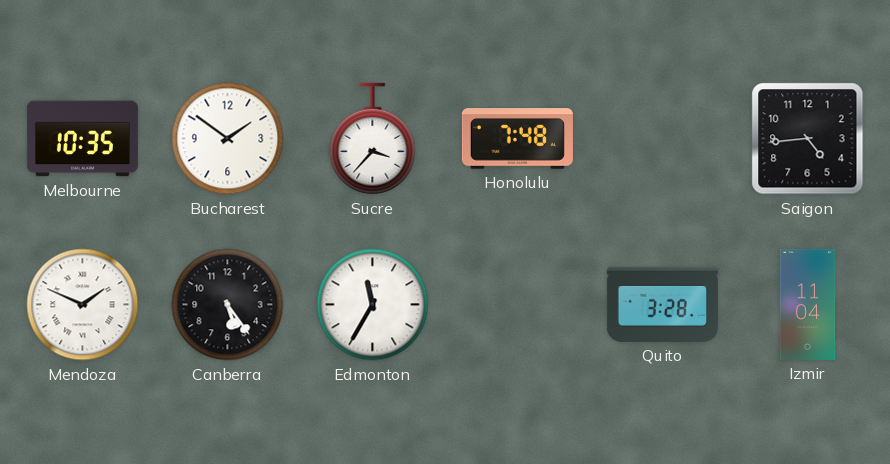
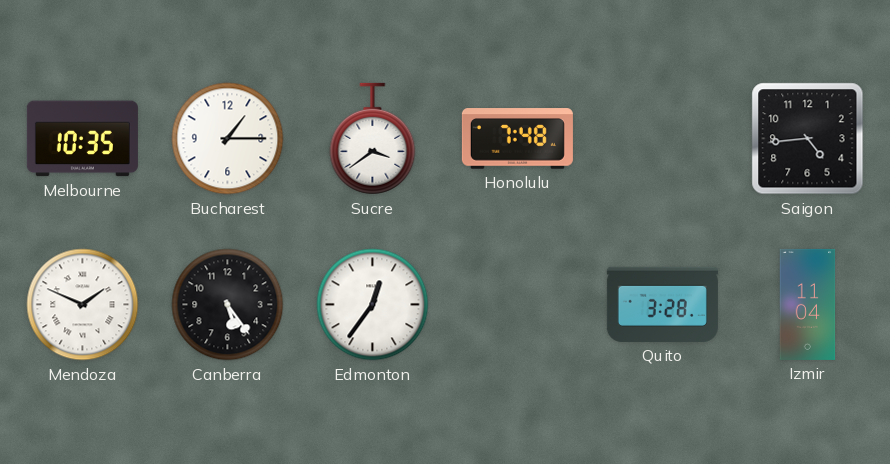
Bucharest: 1:51 -> 1:15
Sucre: 3:37 -> 3:39
Edmonton: 11:35 -> 12:36
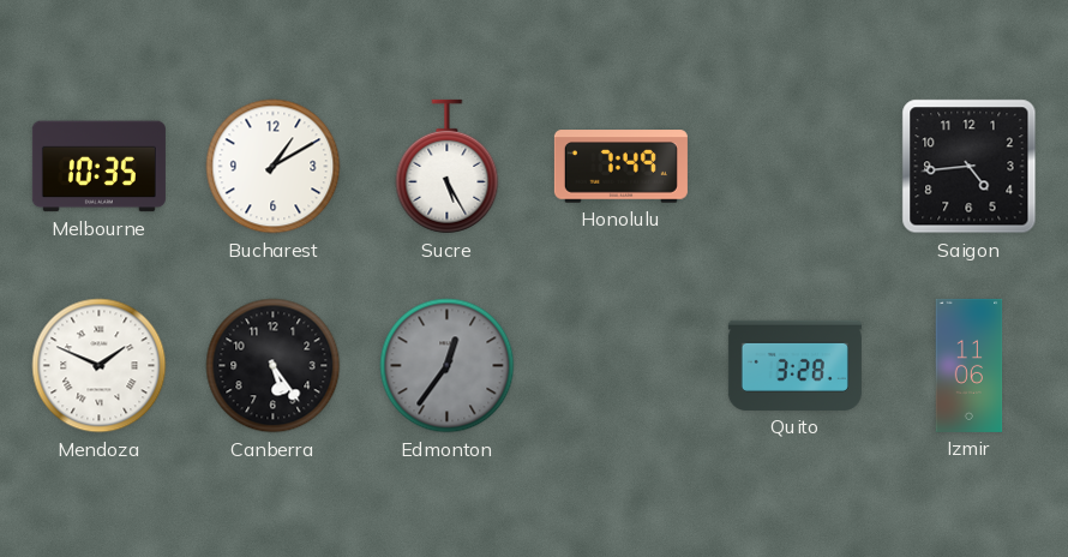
Bucharest: 1:15 -> 1:10
Sucre: 3:39 -> 5:25
Honolulu: 7:48 -> 7:49
Edmonton dial: white -> grey
Izmir: 11:04 -> 11:06
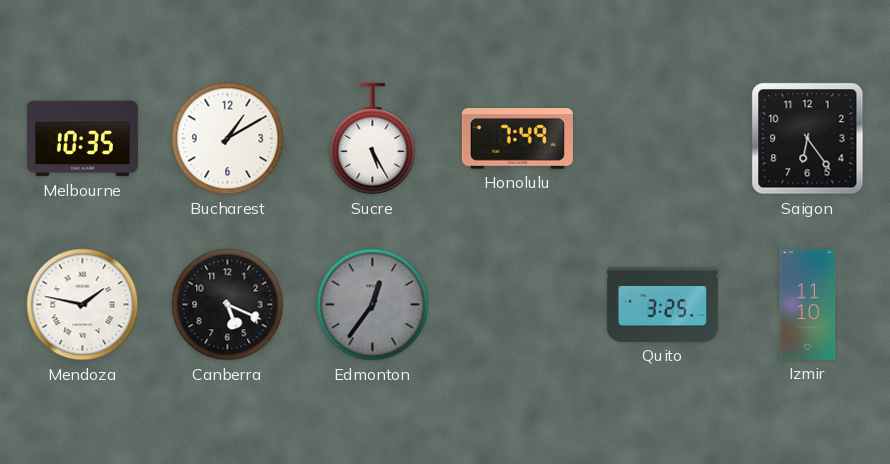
Saigon: 4:44 -> 6:24
Mendoza: 1:49 -> 1:47
Canberra: 5:24 -> 5:19
Quito: 3:28 -> 3:25
Izmir: 11:06 -> 11:10
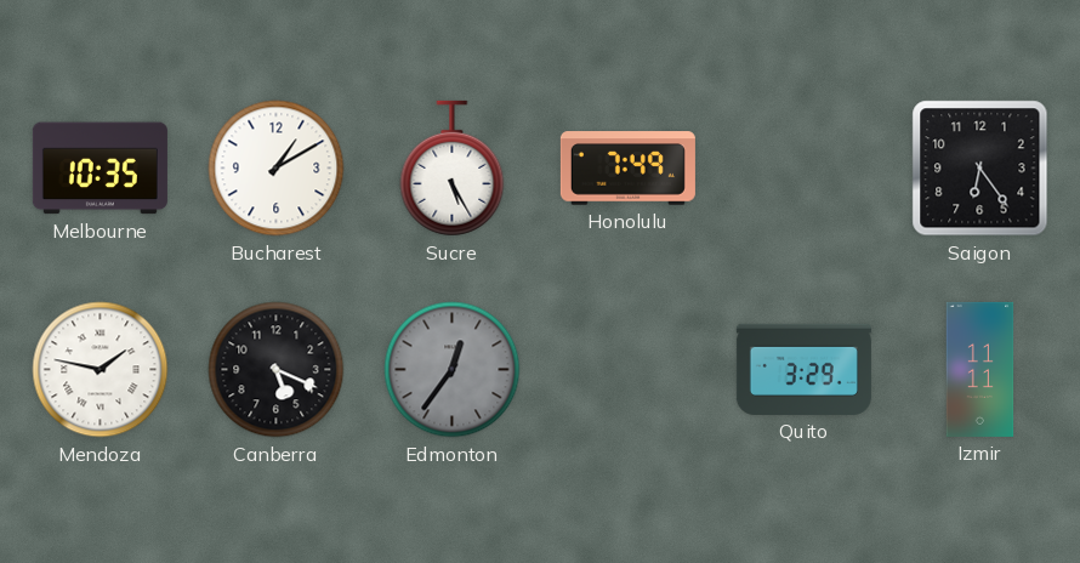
Quito: 3:25 -> 3:29
Izmir: 11:10 -> 11:11
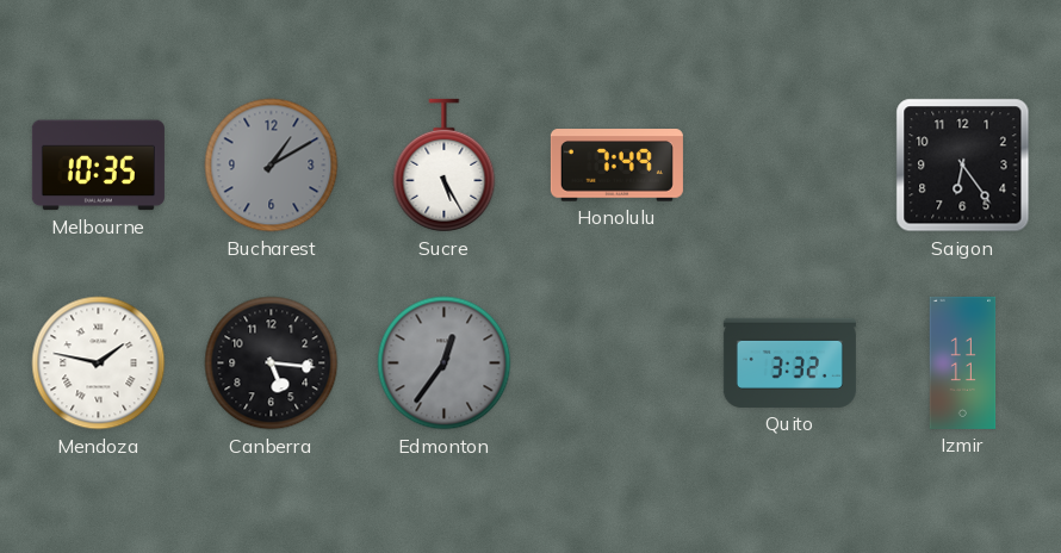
Bucharest dial: white -> grey
Canberra: 5:19 -> 5:16
Quito: 3:29 -> 3:32
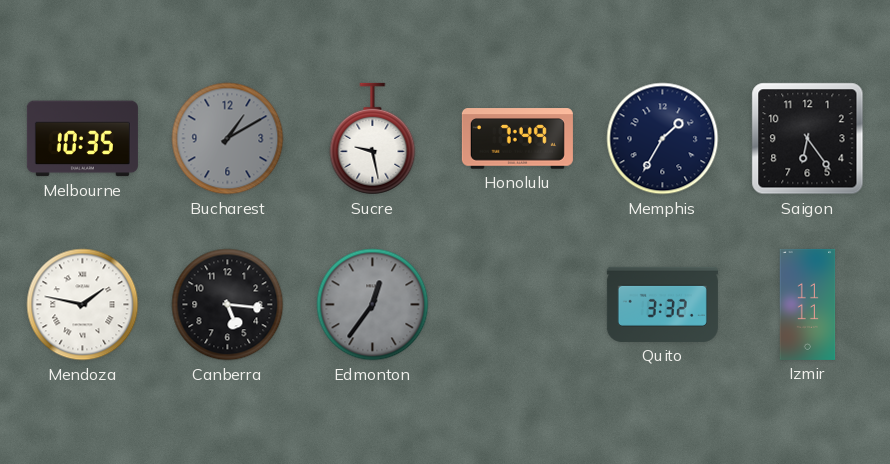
Sucre: 5:25 -> 9:28
Memphis: none -> 1:35
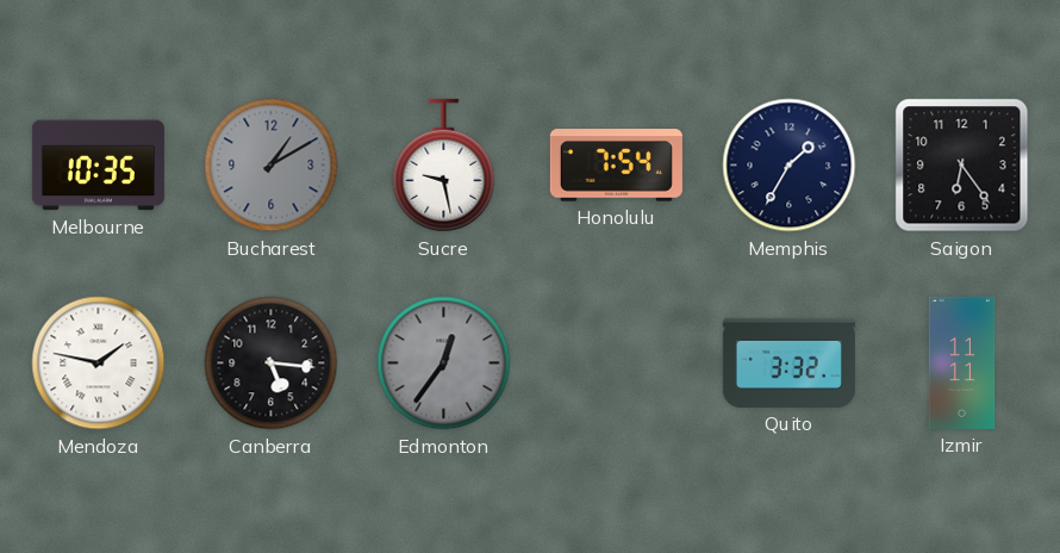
Honolulu: 7:49 -> 7:54
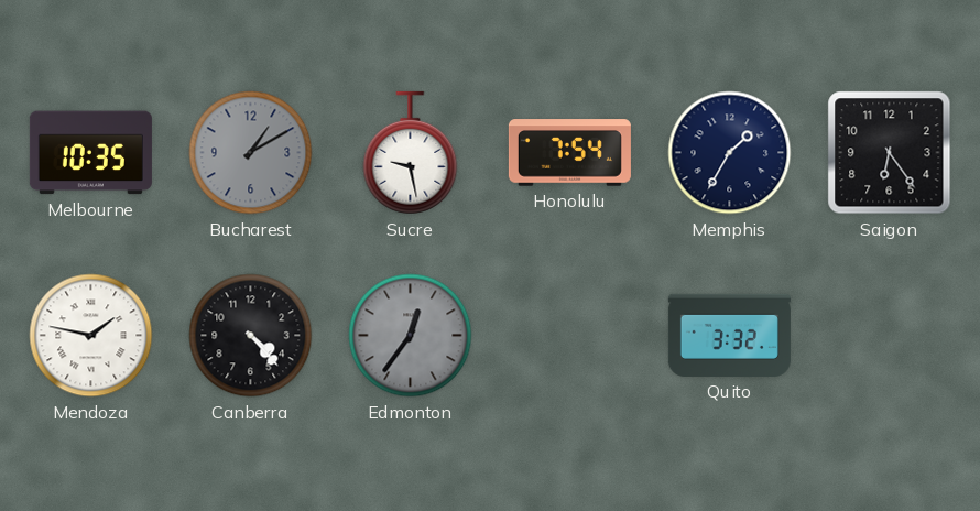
Canberra: 5:16 -> 4:23
Izmir: 11:11 -> none
